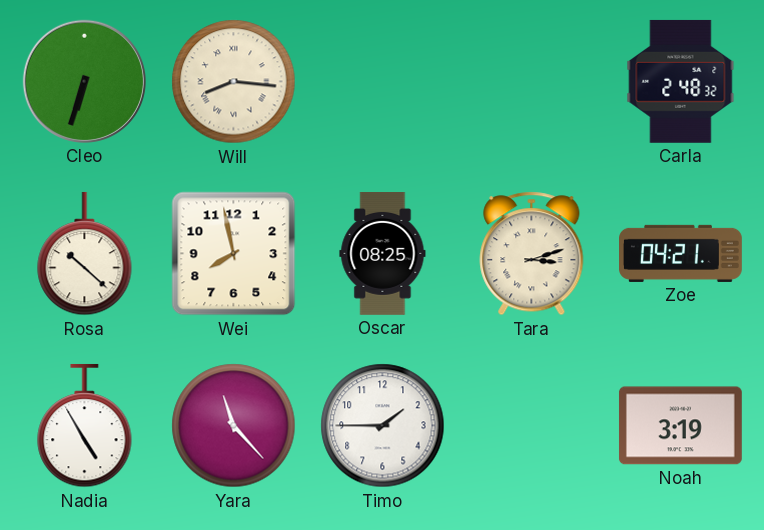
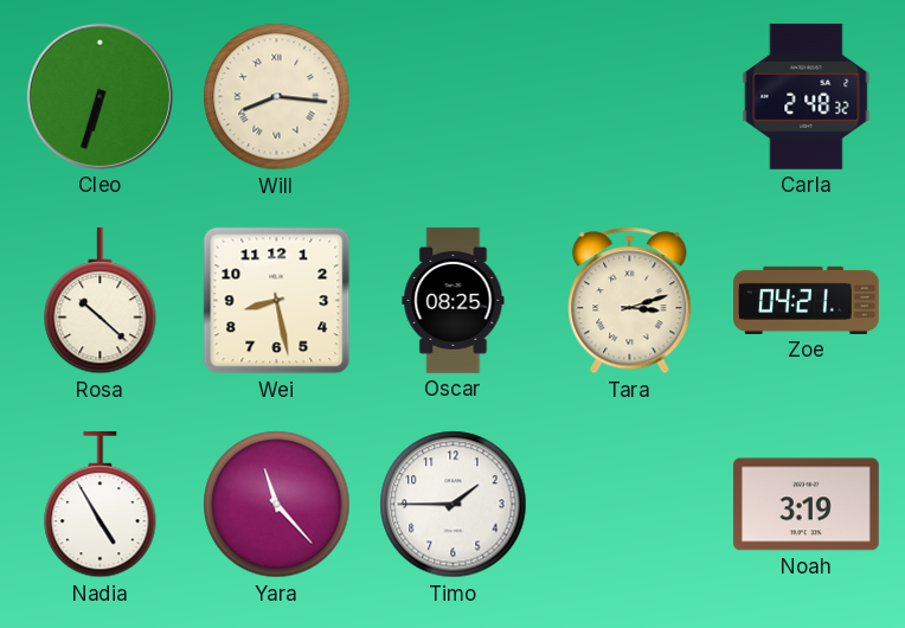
Wei: 7:58 -> 8:28
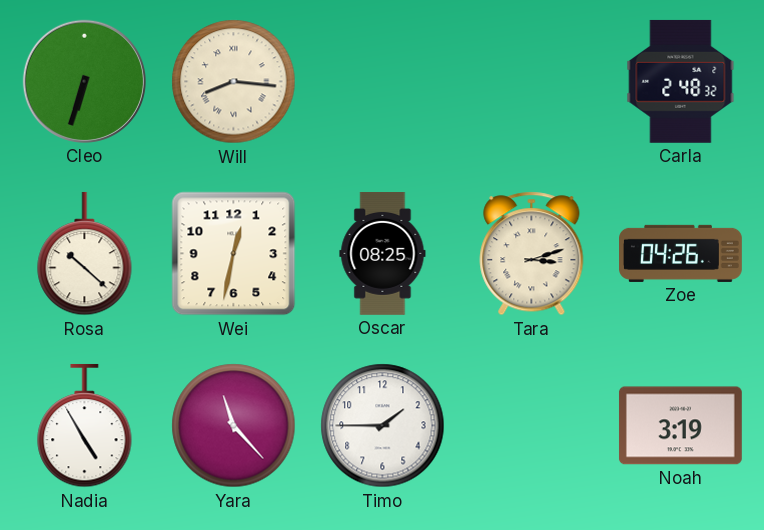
Wei: 8:28 -> 12:32
Zoe: 04:21 -> 04:26
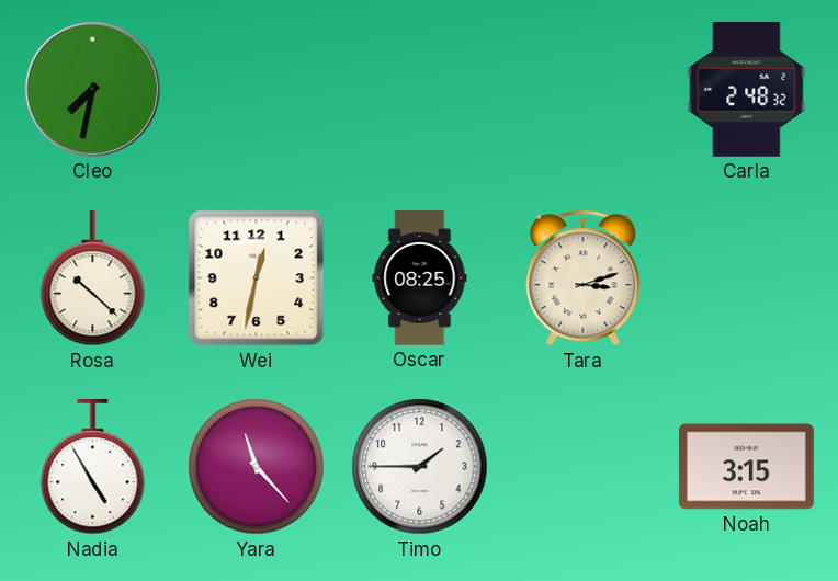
Cleo: 6:33 -> 7:32
Will: 8:16 -> none
Zoe: 04:26 -> none
Noah: 3:19 -> 3:15
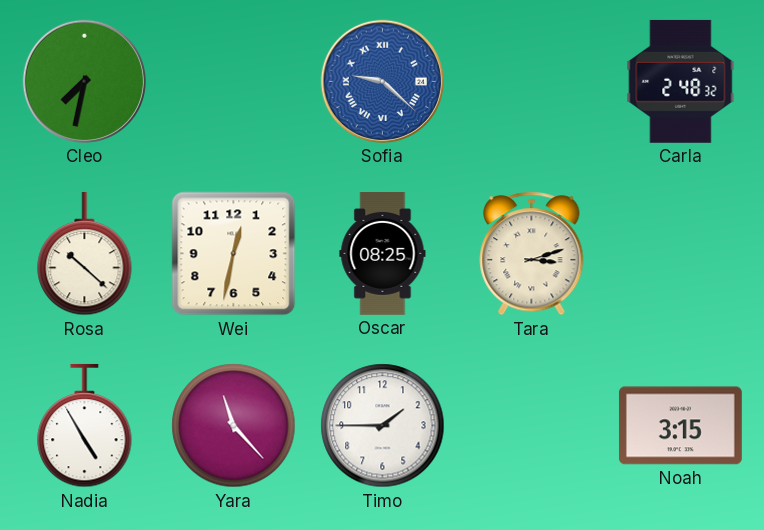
Sofia: none -> 9:22
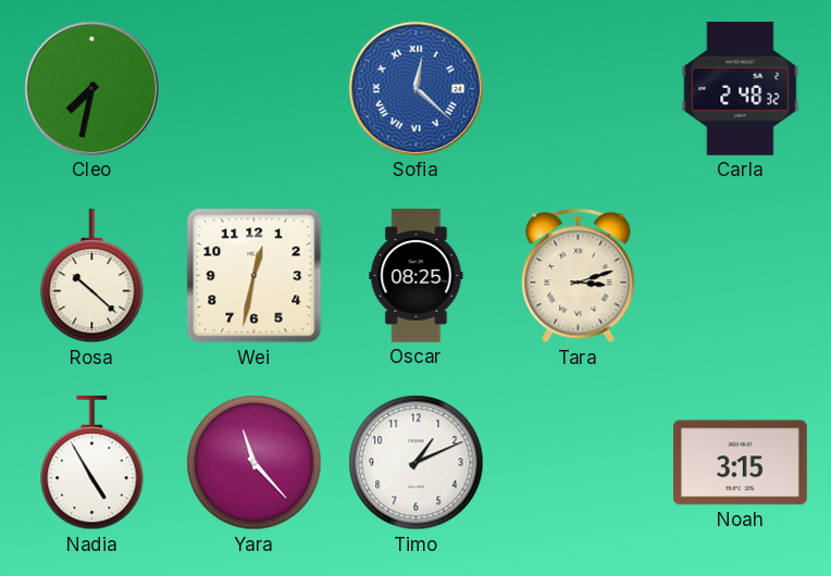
Sofia: 9:22 -> 12:22
Timo: 1:45 -> 1:11
